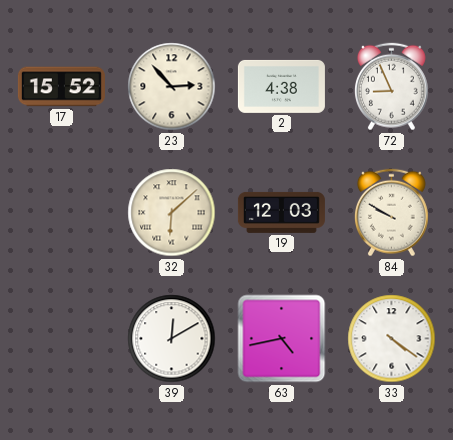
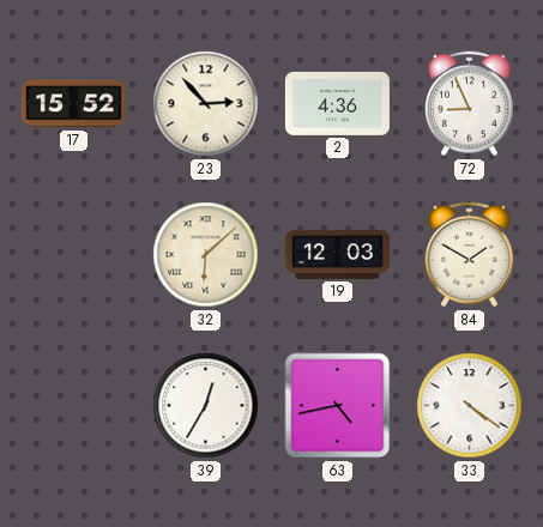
2: 4:38 -> 4:36
84: 9:50 -> 1:50
39: 12:10 -> 12:35
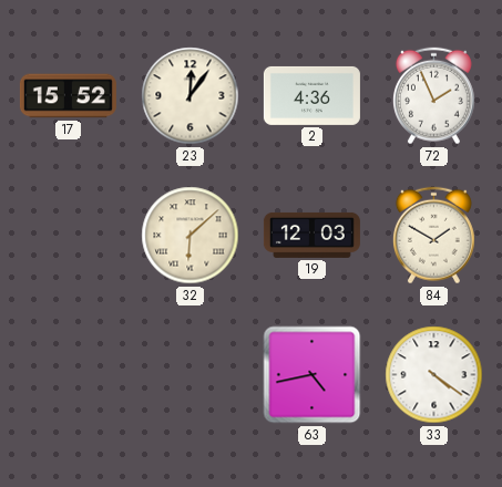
23: 2:53 -> 12:06
72: 8:56 -> 1:56
39: 12:35 -> none
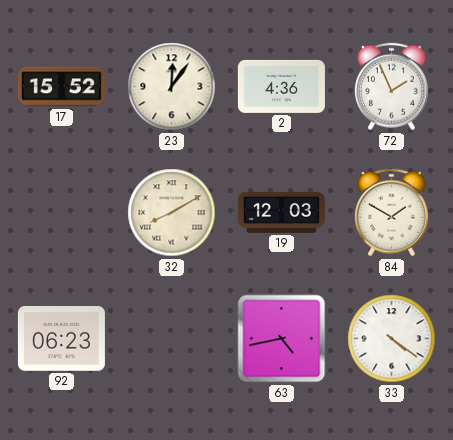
32: 6:08 -> 8:10
92: none -> 06:23
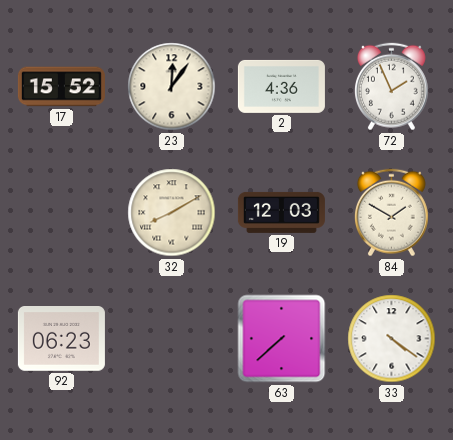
63: 4:43 -> 7:38
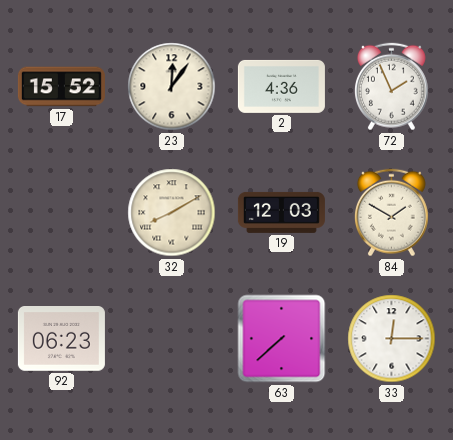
33: 4:21 -> 12:15
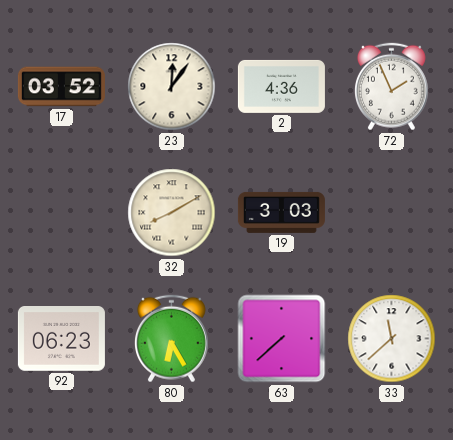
17: 15:52 -> 03:52
19: 12:03 -> 3:03
84: 1:50 -> none
80: none -> 6:25
33: 12:15 -> 11:38
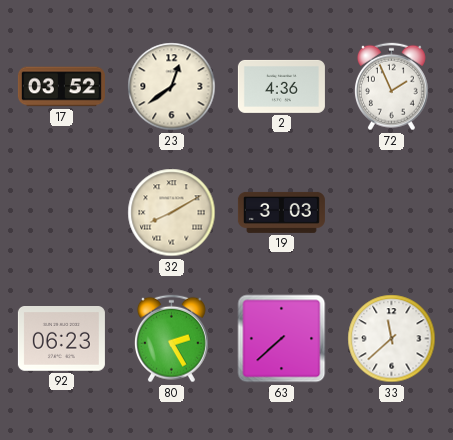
23: 12:06 -> 12:39
80: 6:25 -> 2:25
